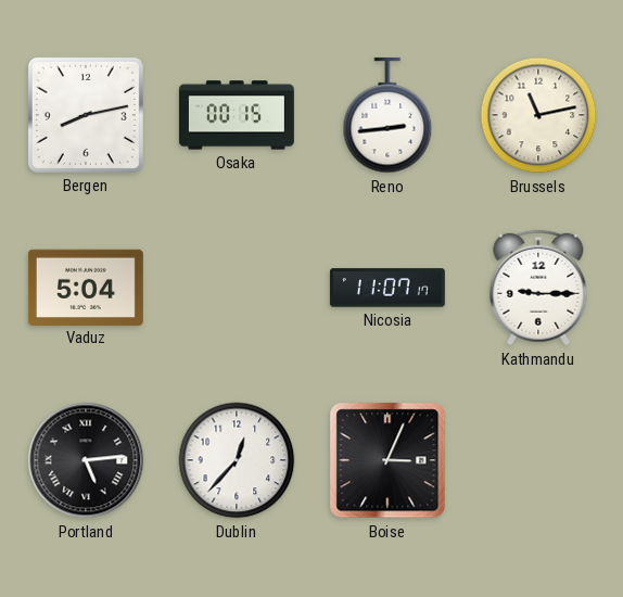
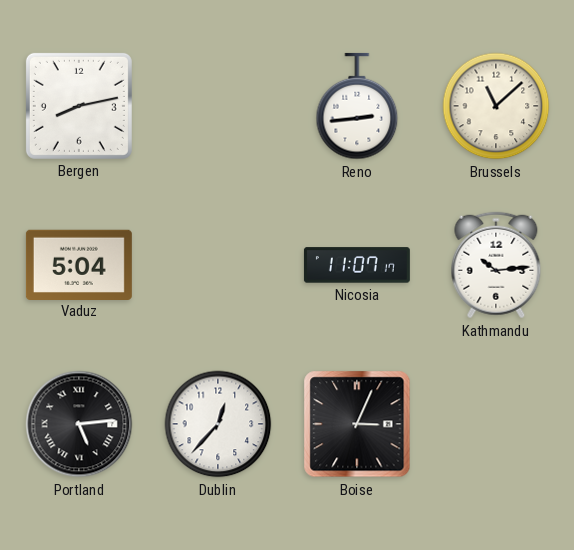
Osaka: 00:15 -> none
Brussels: 11:13 -> 11:08
Kathmandu: 9:15 -> 10:14
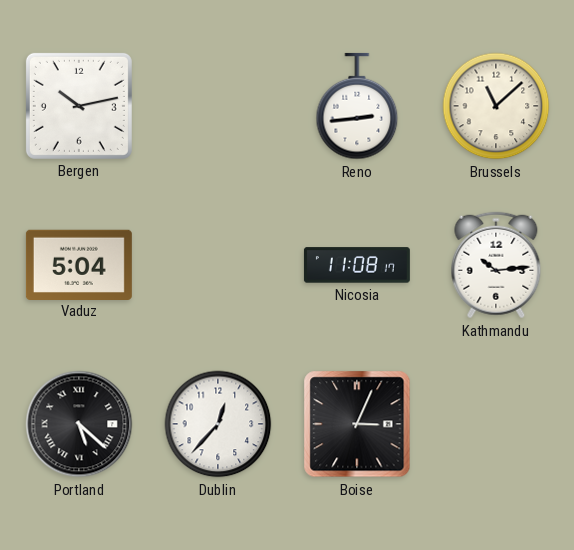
Bergen: 8:13 -> 10:13
Nicosia: 11:07 -> 11:08
Portland: 5:14 -> 5:22
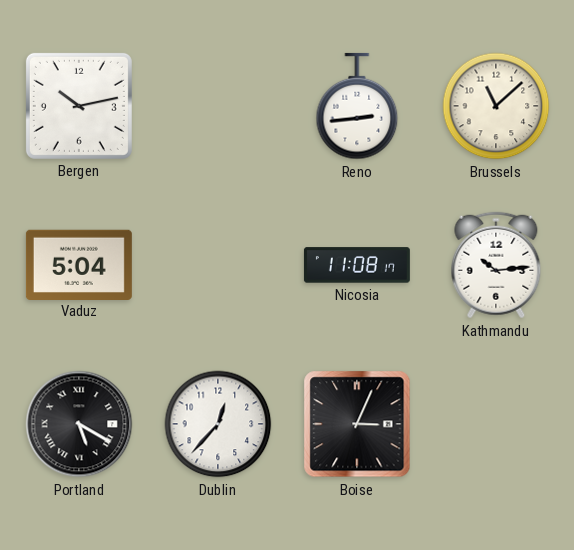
Portland: 5:22 -> 5:20
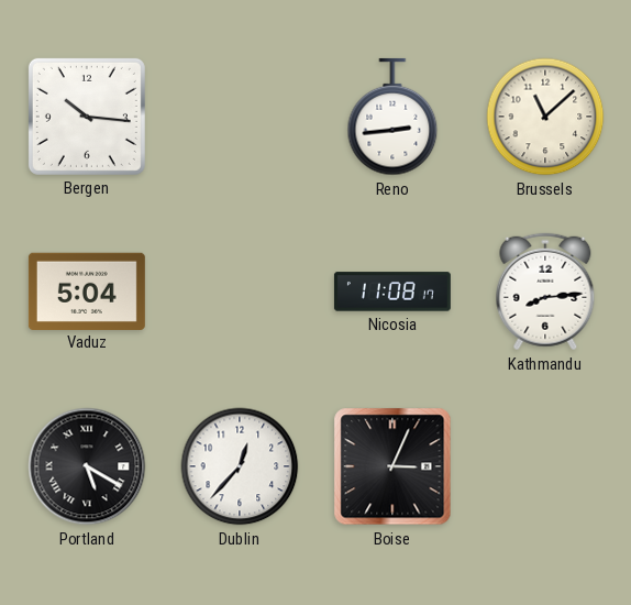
Bergen: 10:13 -> 10:16
Kathmandu: 10:14 -> 8:14
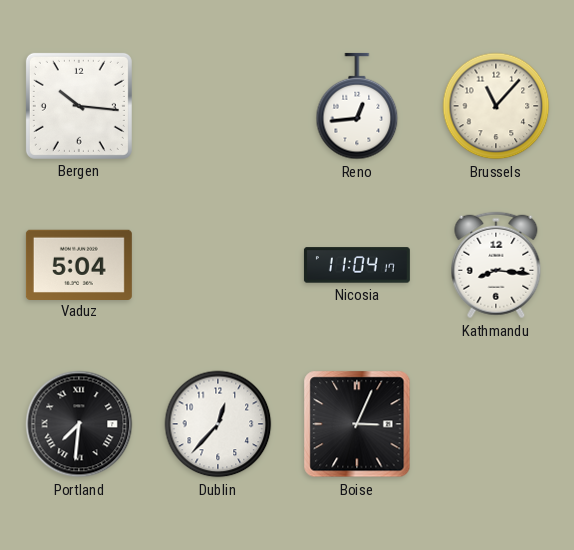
Reno: 2:44 -> 12:44
Brussels: 11:08 -> 11:07
Nicosia: 11:08 -> 11:04
Kathmandu: 8:14 -> 8:16
Portland: 5:20 -> 7:31
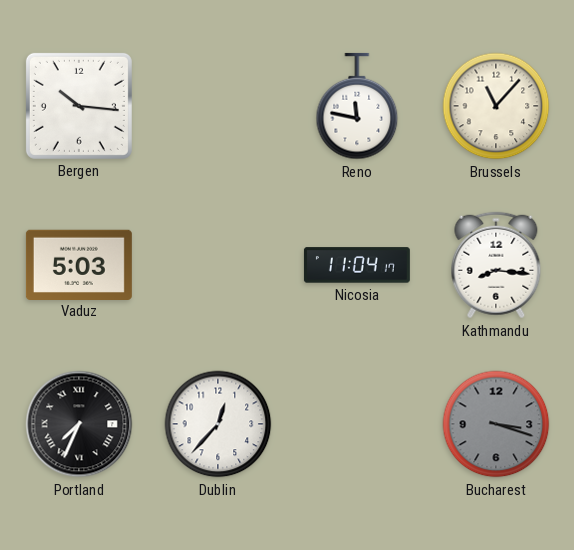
Reno: 12:44 -> 11:47
Vaduz: 5:04 -> 5:03
Portland: 7:31 -> 7:34
Boise: 3:04 -> none
Bucharest: none -> 3:18
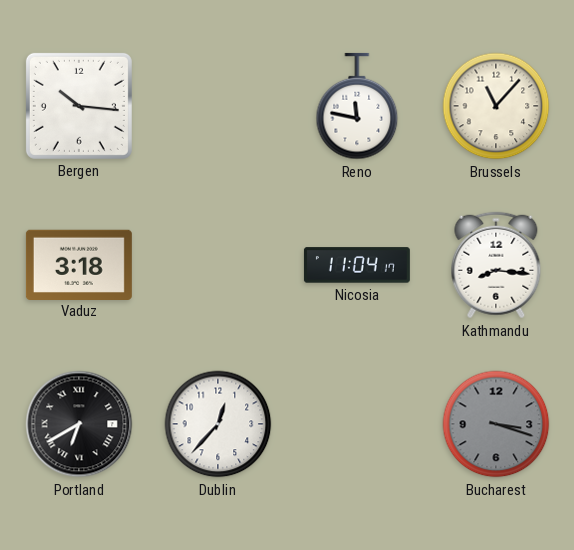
Vaduz: 5:03 -> 3:18
Portland: 7:34 -> 6:40
